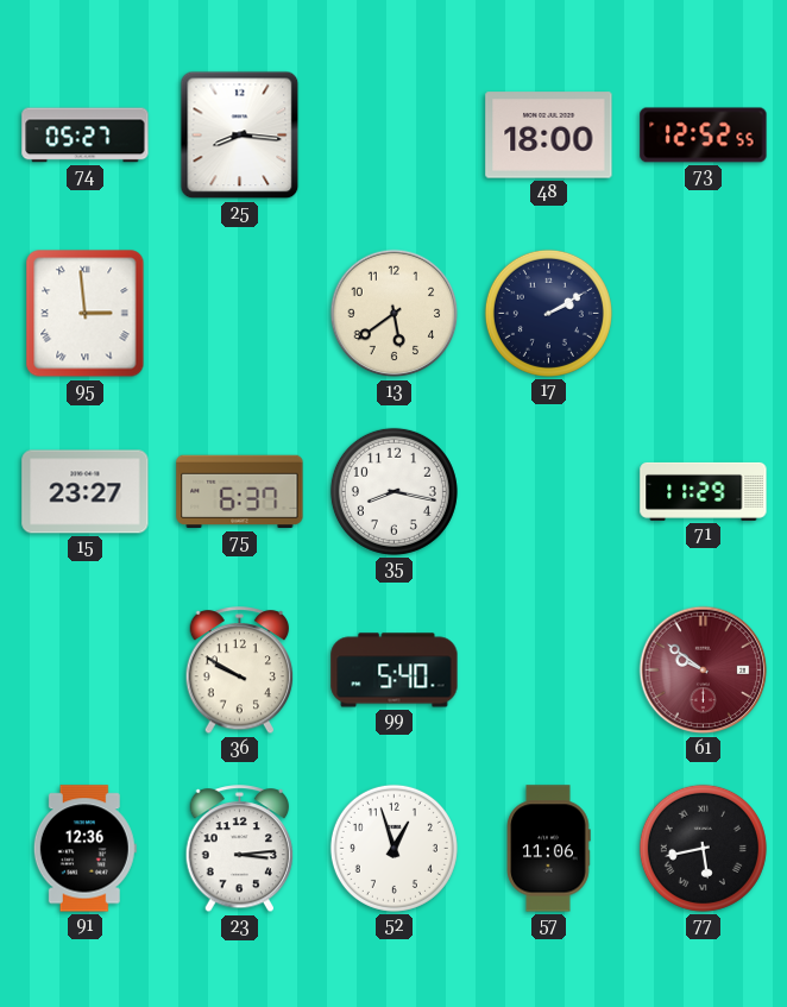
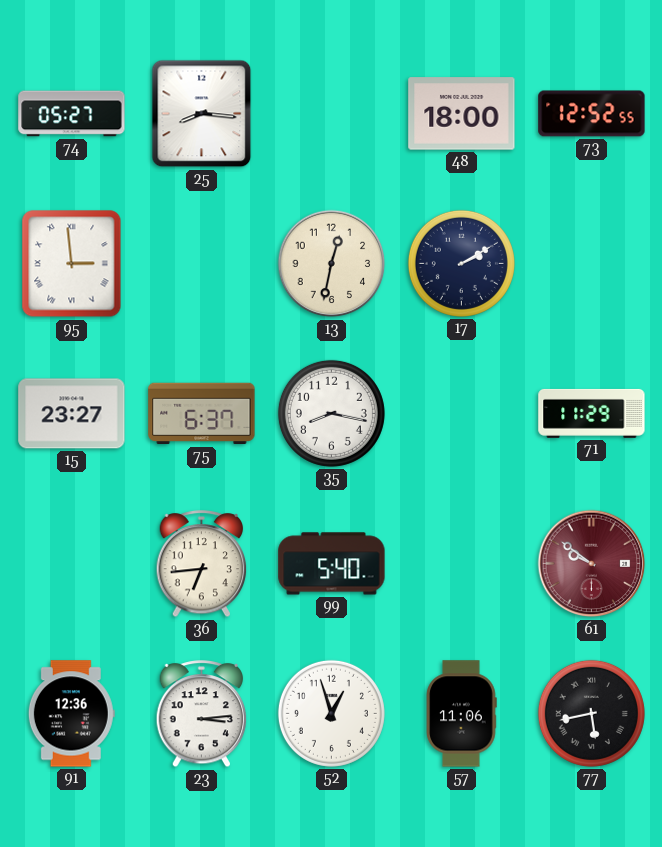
13: 5:39 -> 12:32
36: 9:50 -> 6:44
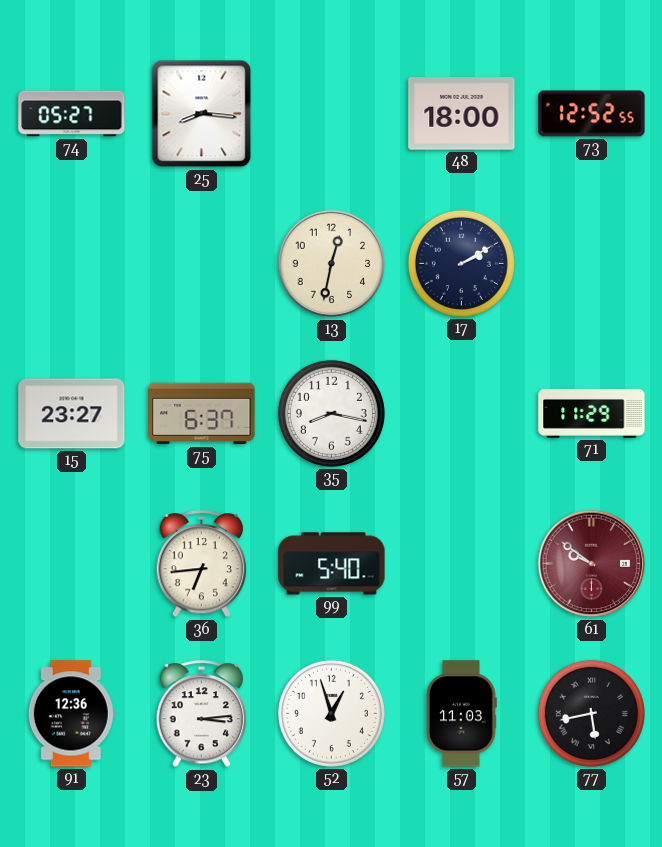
95: 2:59 -> none
57: 11:06 -> 11:03
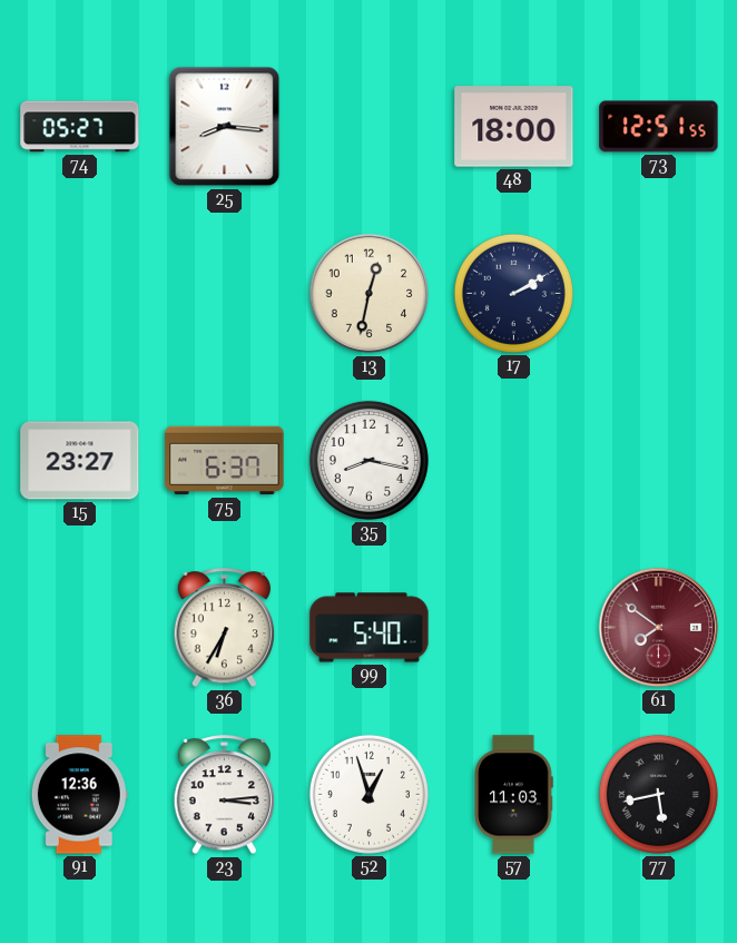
73: 12:52 -> 12:51
71: 11:29 -> none
36: 6:44 -> 6:35
61: 9:51 -> 7:51
